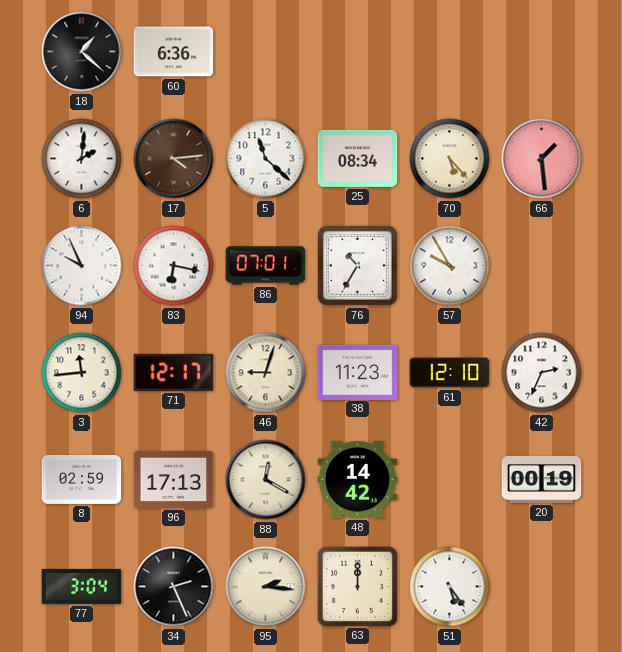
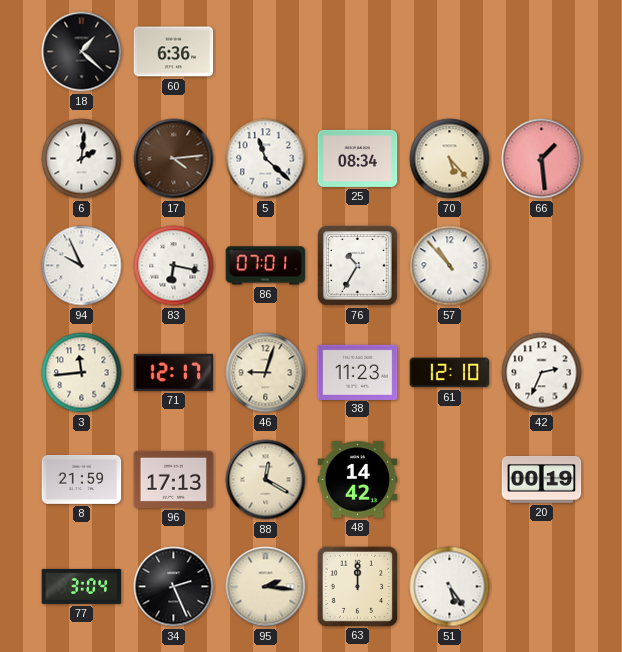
57: 9:55 -> 10:53
8: 02:59 -> 21:59
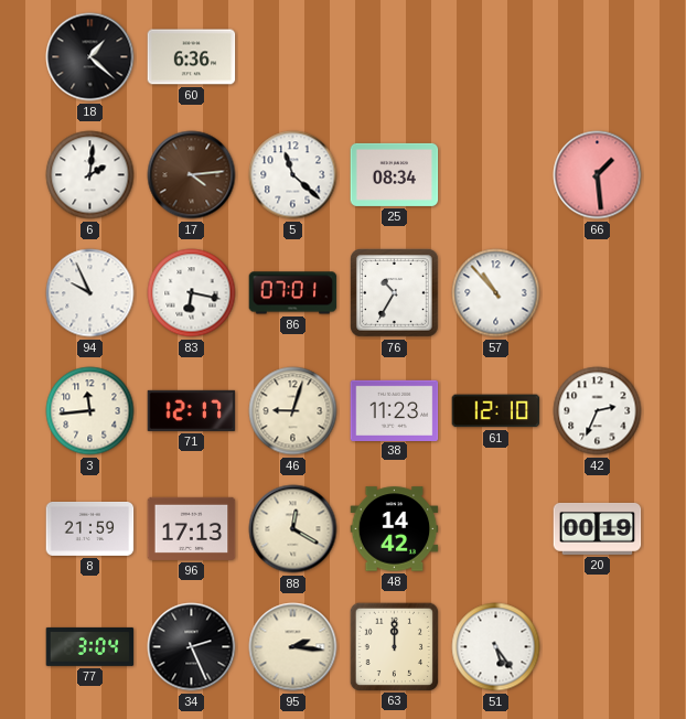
70: 5:23 -> none
